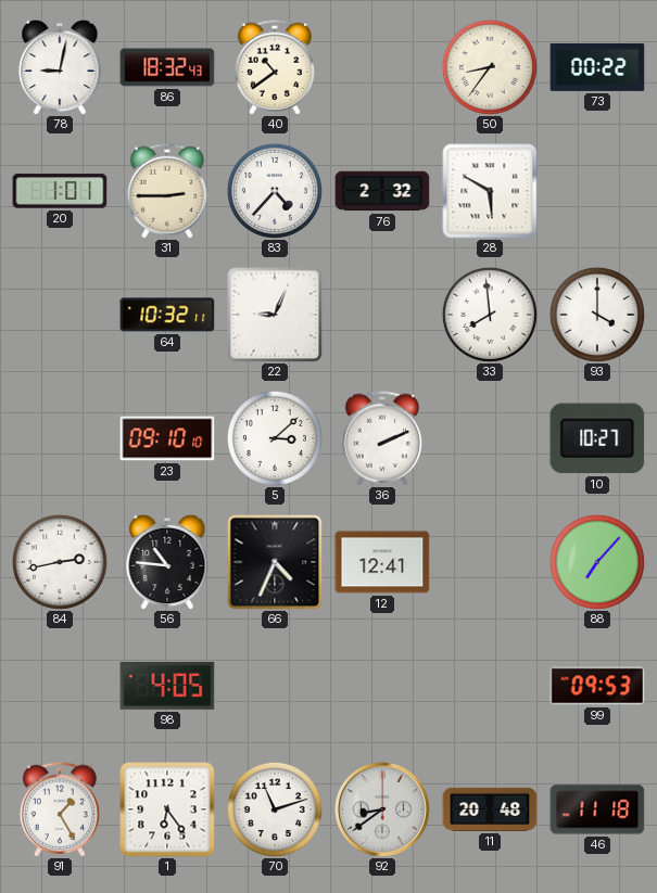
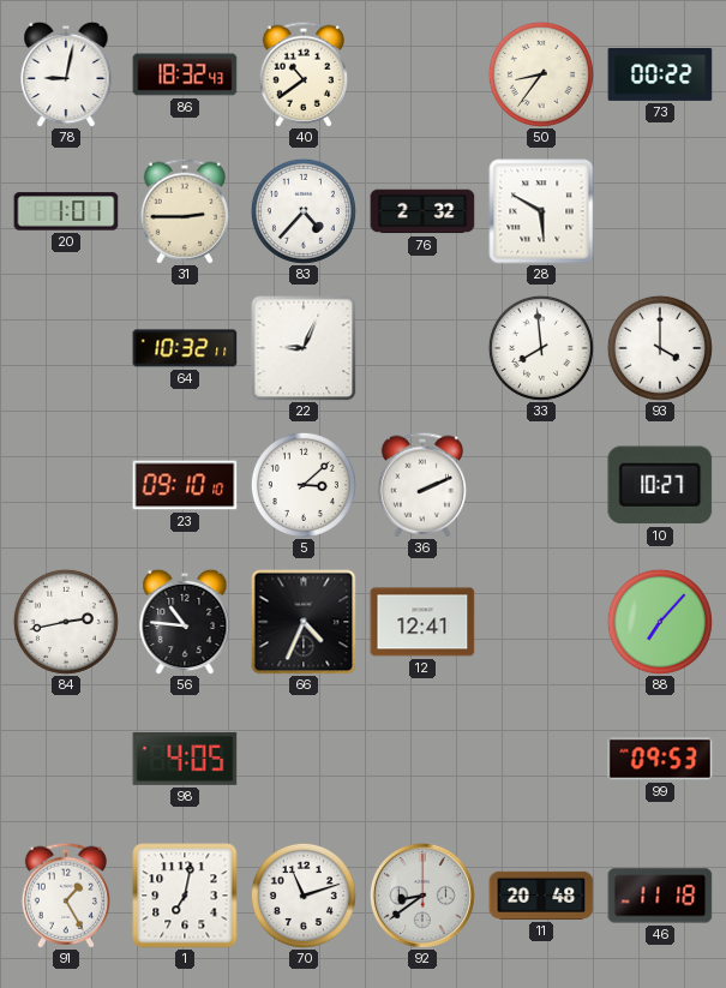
1: 6:24 -> 7:02
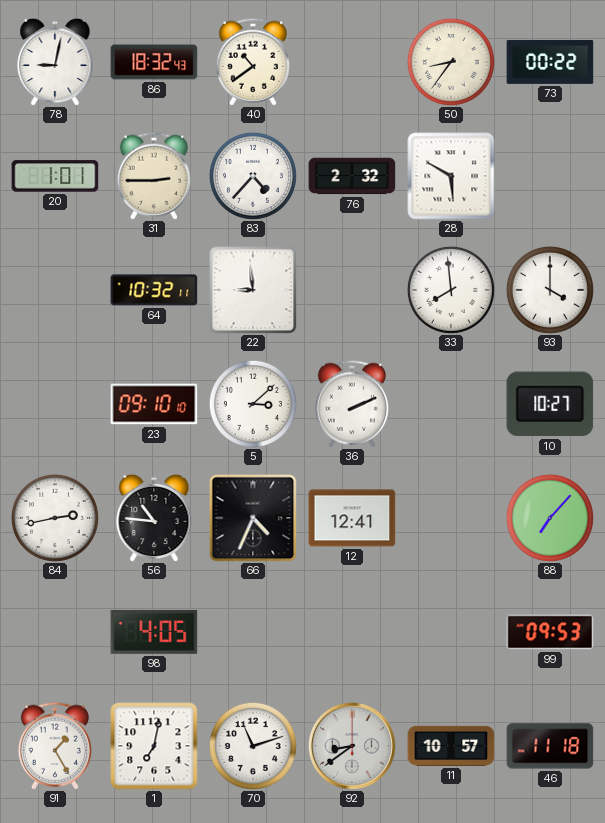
22: 9:04 -> 8:59
11: 20:48 -> 10:57
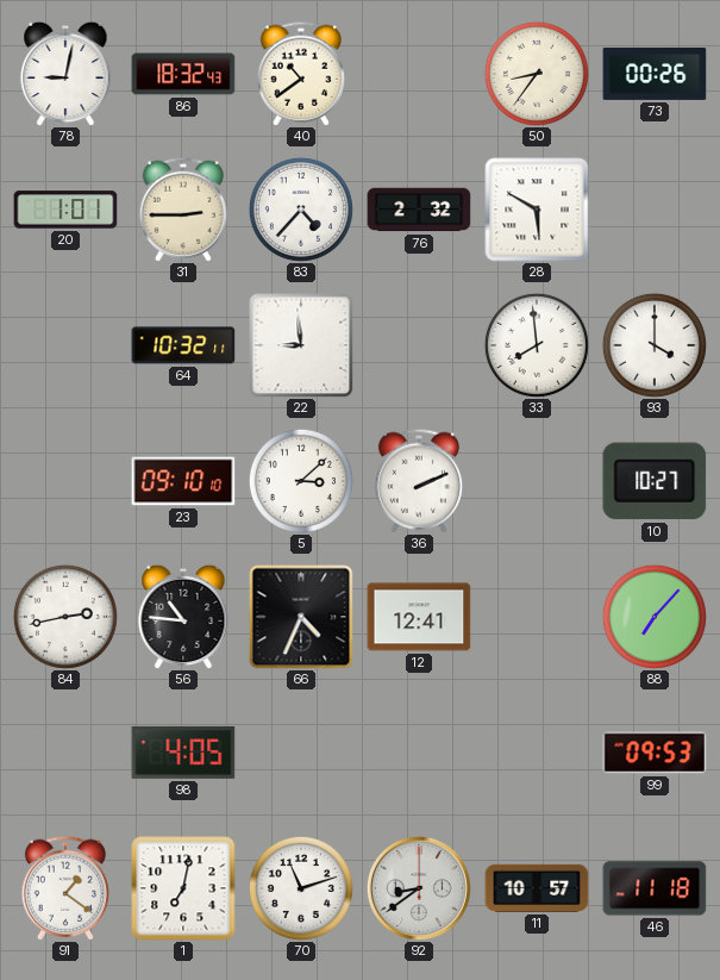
73: 00:22 -> 00:26
91: 1:25 -> 1:21
